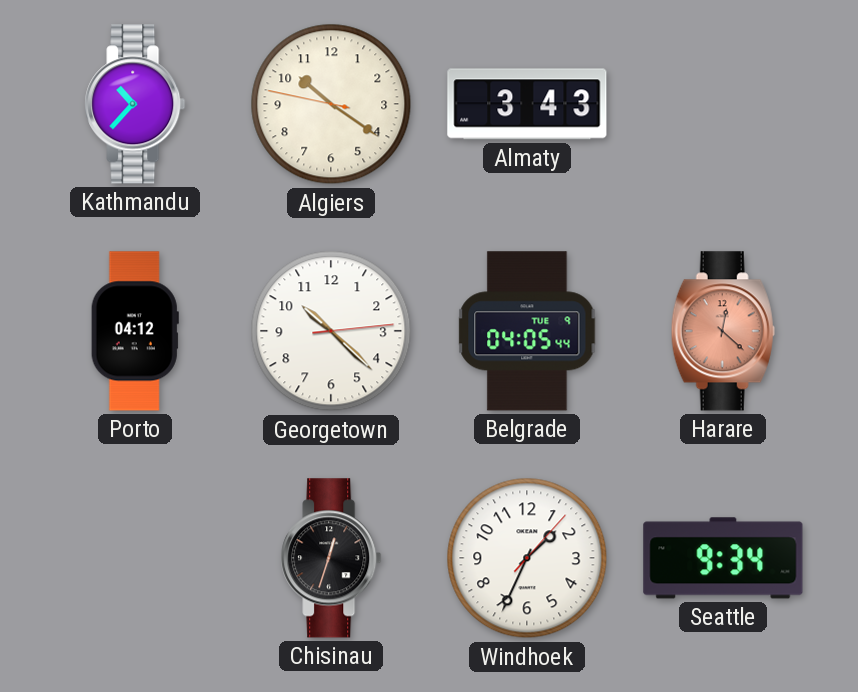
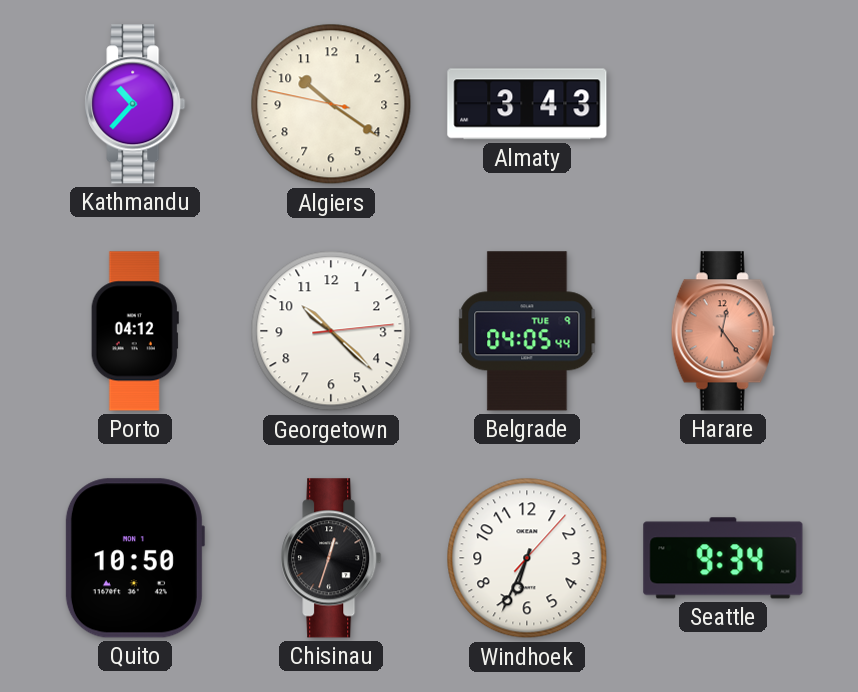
Harare: 12:22 -> 12:24
Quito: none -> 10:50
Windhoek: 1:34 -> 6:34
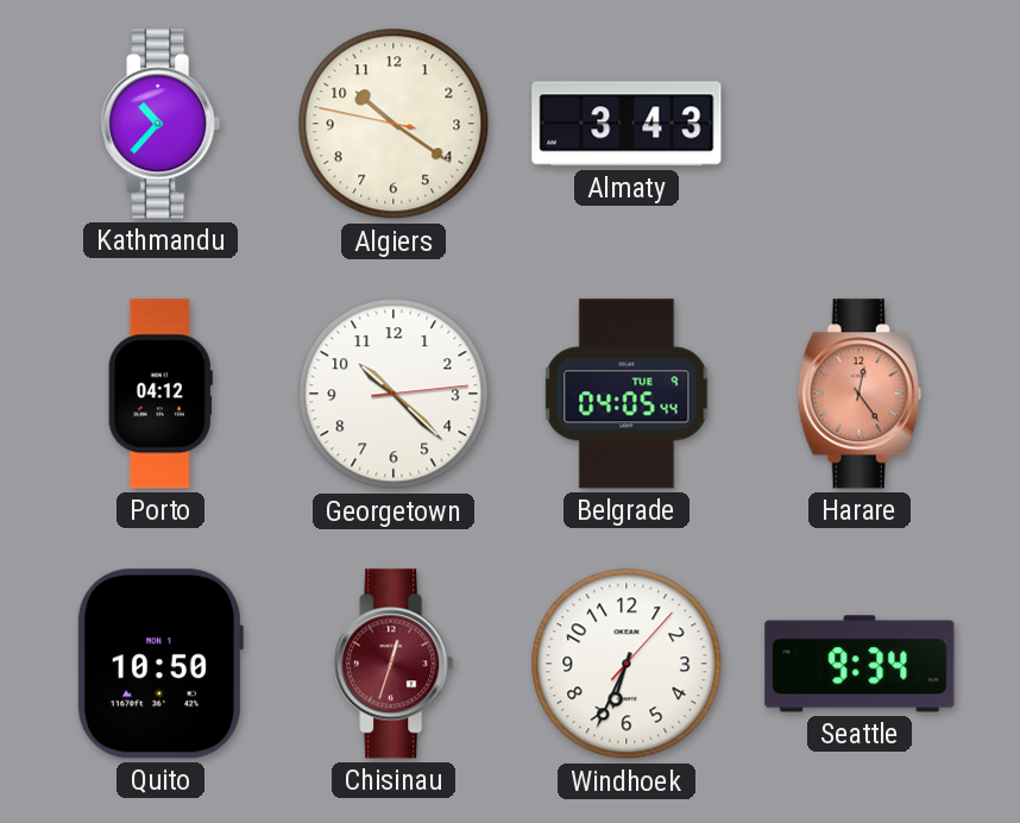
Chisinau dial: black -> burgundy
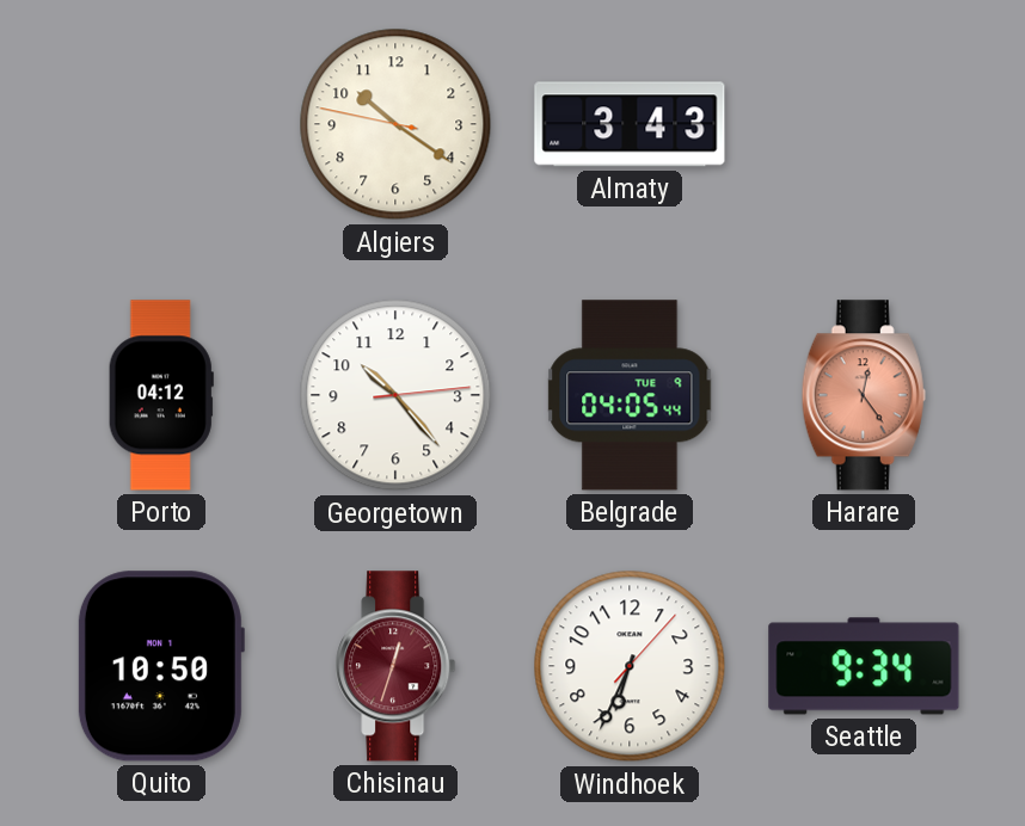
Kathmandu: 10:37 -> none
Georgetown: 10:22 -> 10:23
